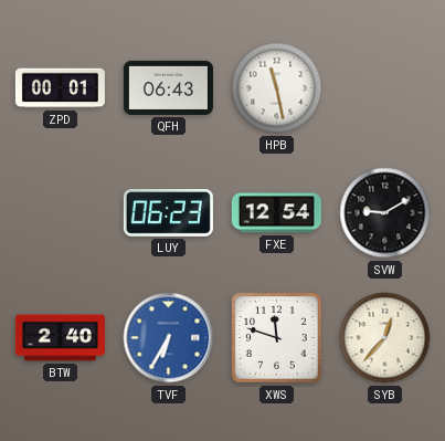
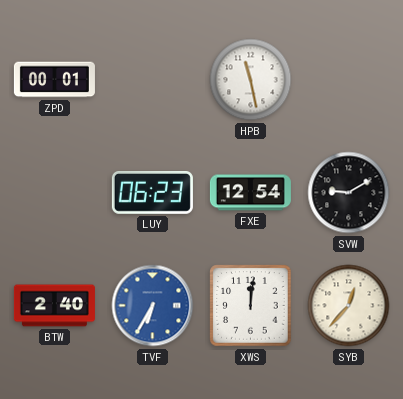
QFH: 06:43 -> none
XWS: 11:48 -> 12:01
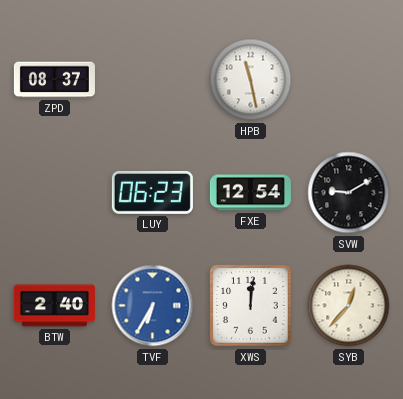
ZPD: 00:01 -> 08:37
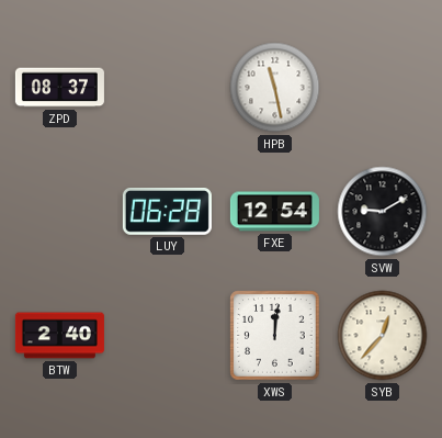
LUY: 06:23 -> 06:28
TVF: 6:35 -> none
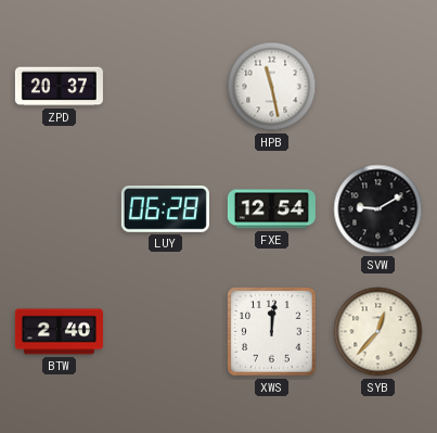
ZPD: 08:37 -> 20:37
